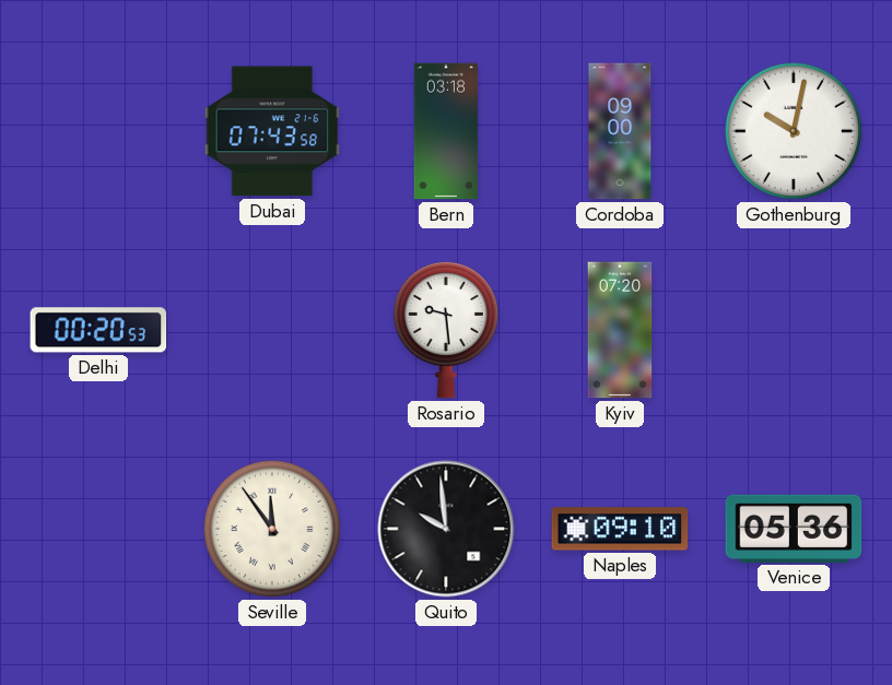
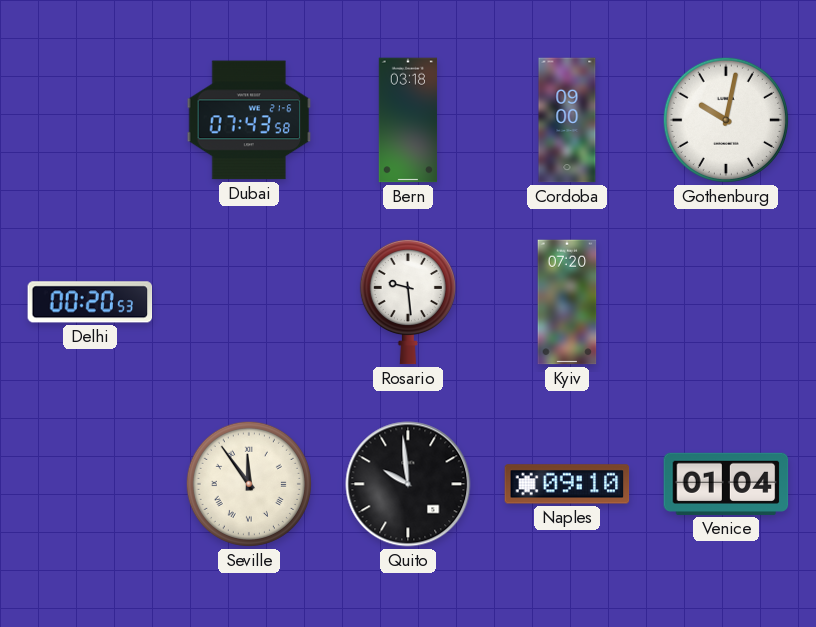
Venice: 05:36 -> 01:04
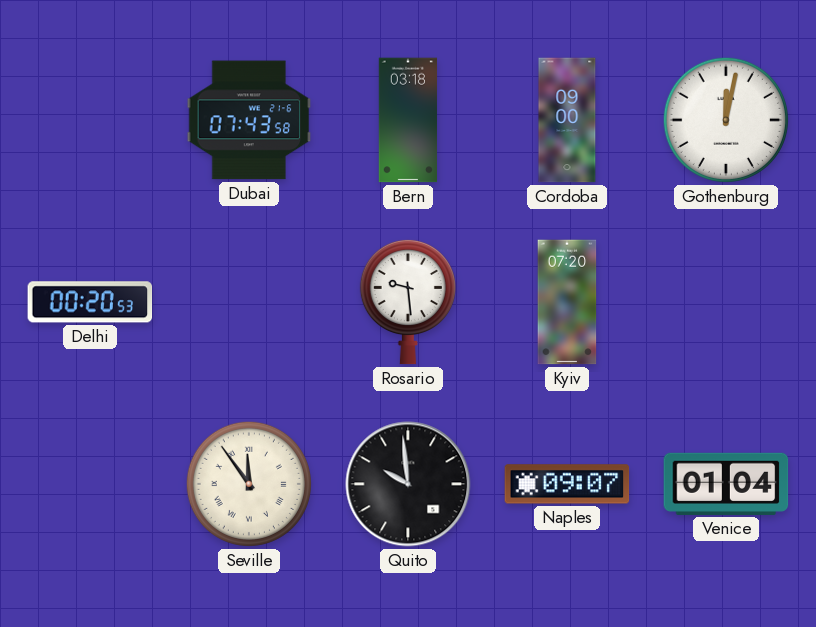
Gothenburg: 10:02 -> 12:02
Naples: 09:10 -> 09:07
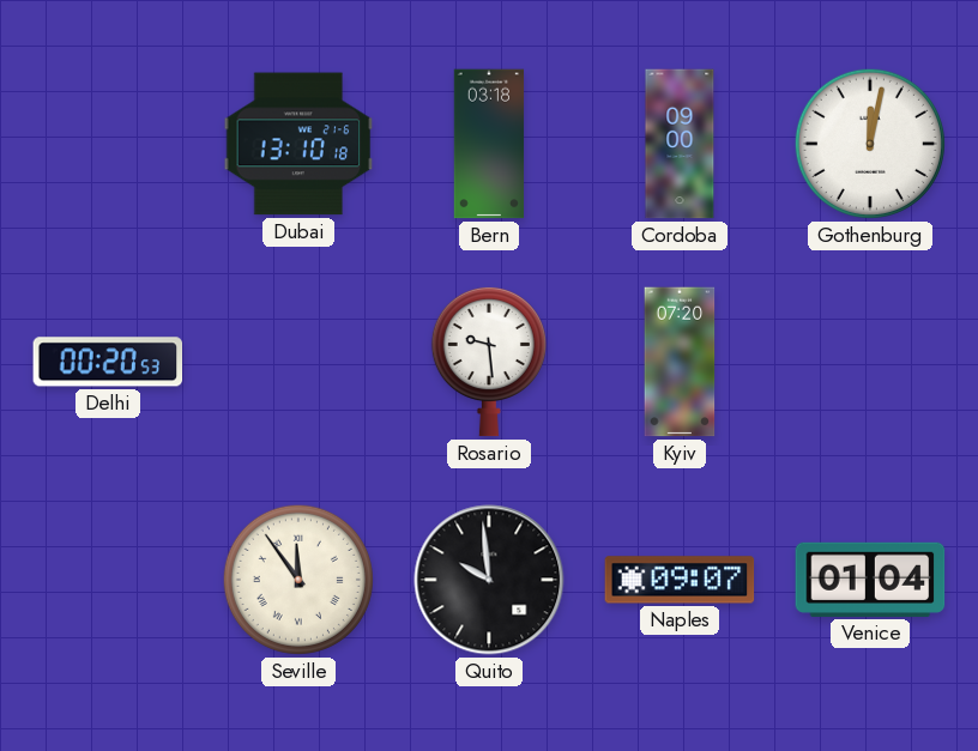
Dubai: 07:43 -> 13:10
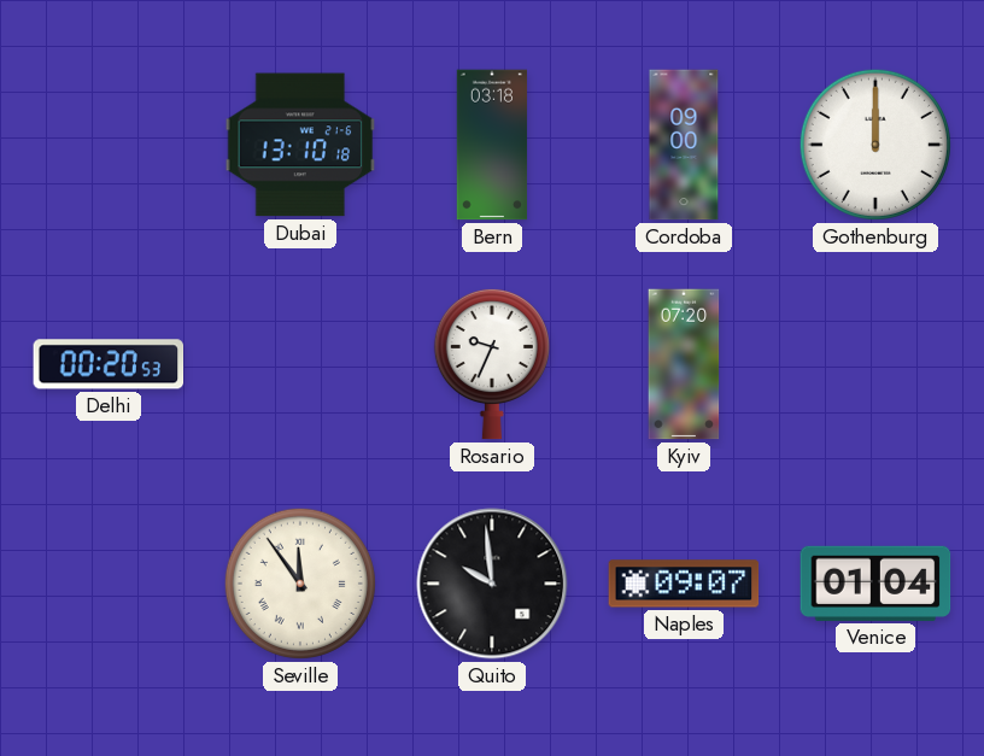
Gothenburg: 12:02 -> 12:00
Rosario: 9:29 -> 9:34
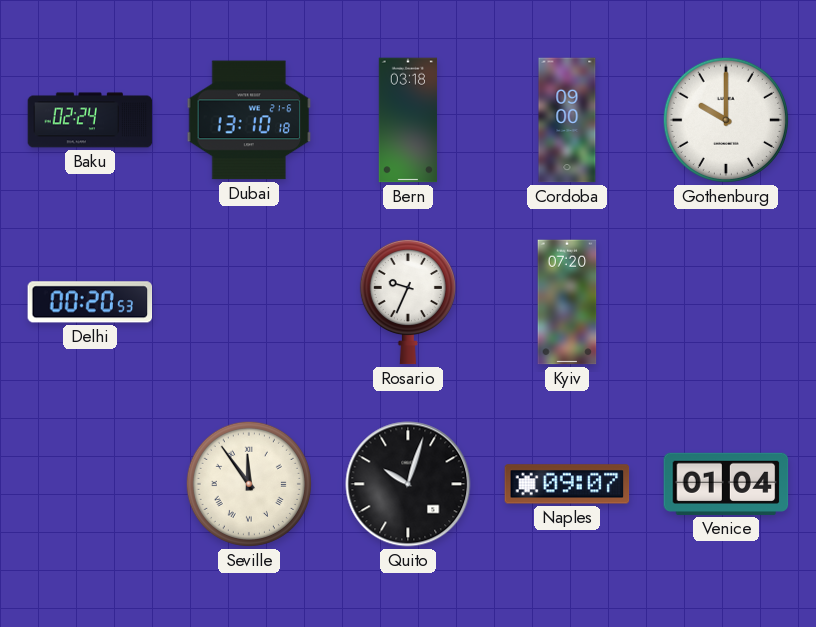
Baku: none -> 02:24
Gothenburg: 12:00 -> 10:00
Quito: 9:59 -> 10:03
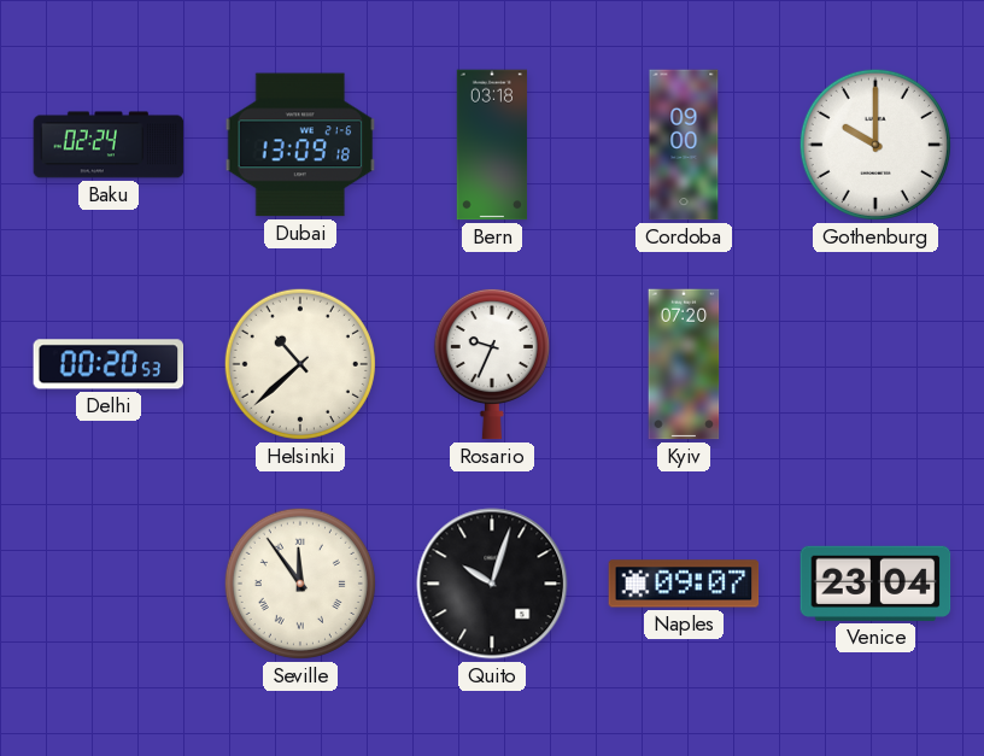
Dubai: 13:10 -> 13:09
Helsinki: none -> 10:38
Venice: 01:04 -> 23:04
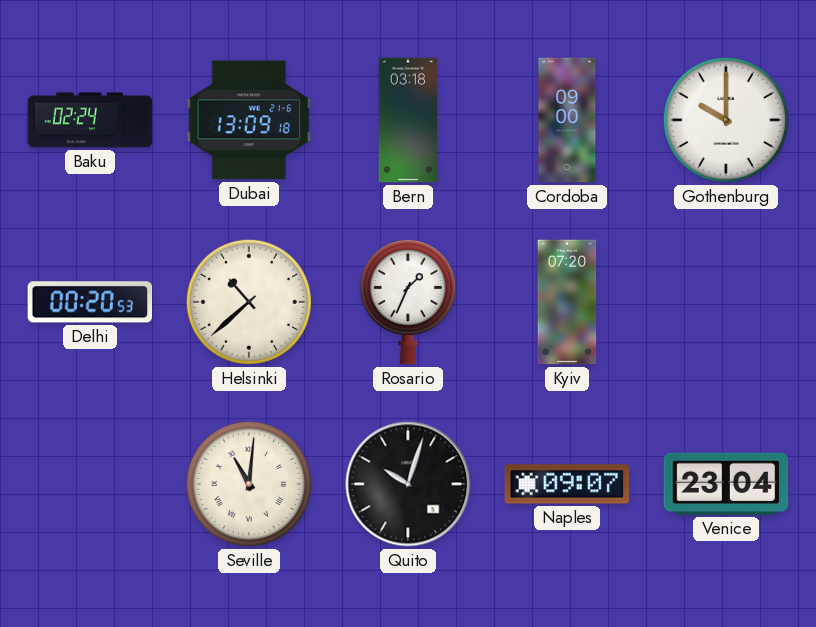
Rosario: 9:34 -> 1:34
Seville: 11:54 -> 11:01
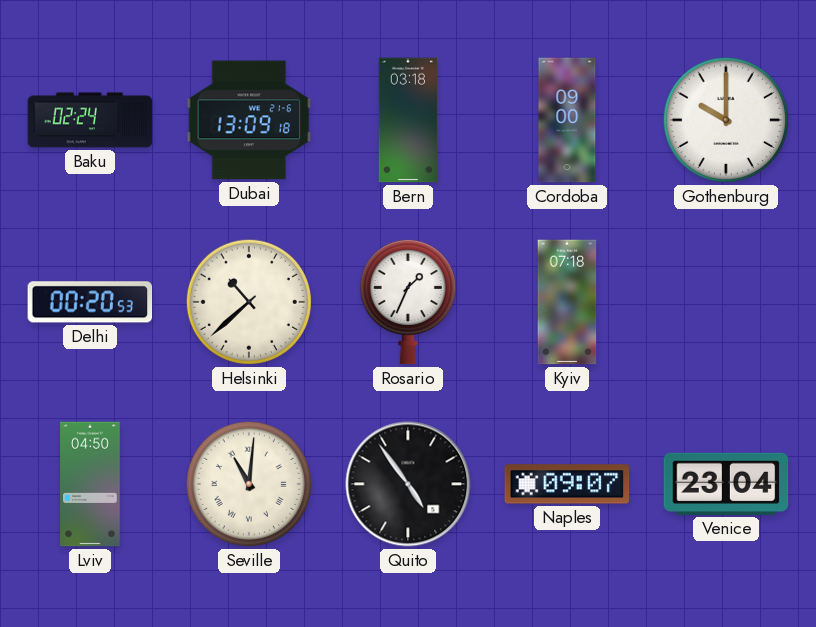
Kyiv: 07:20 -> 07:18
Lviv: none -> 04:50
Quito: 10:03 -> 4:54
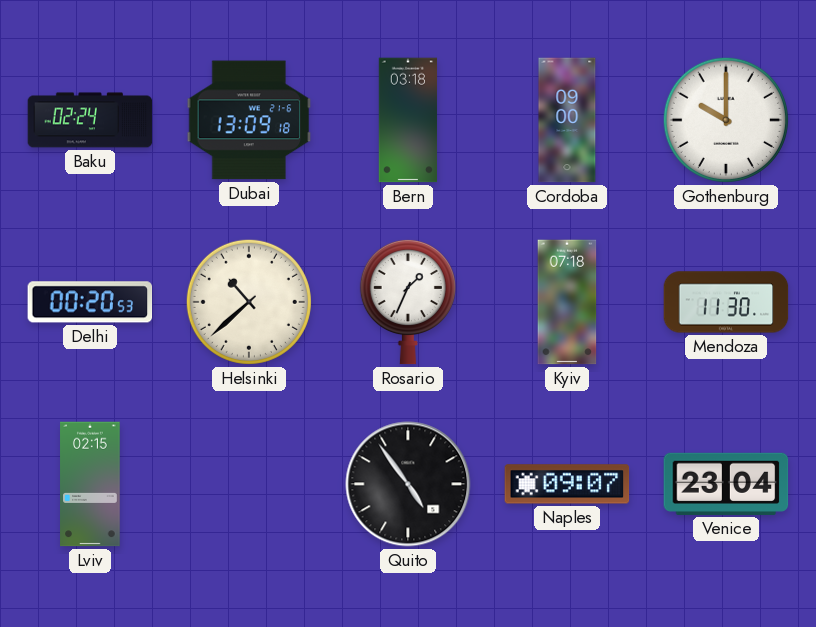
Mendoza: none -> 11:30
Lviv: 04:50 -> 02:15
Seville: 11:01 -> none
